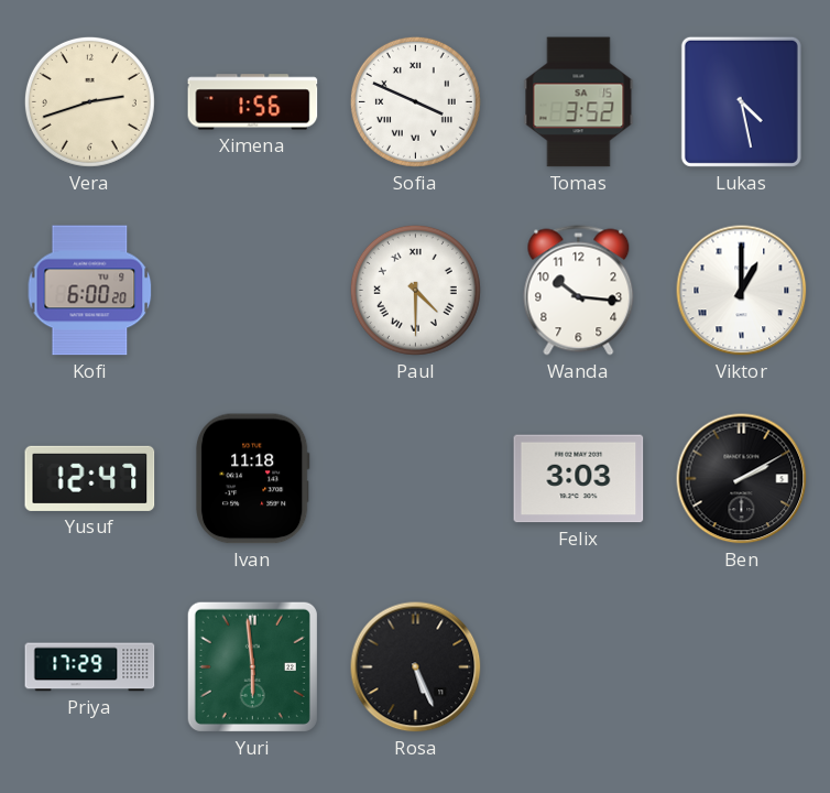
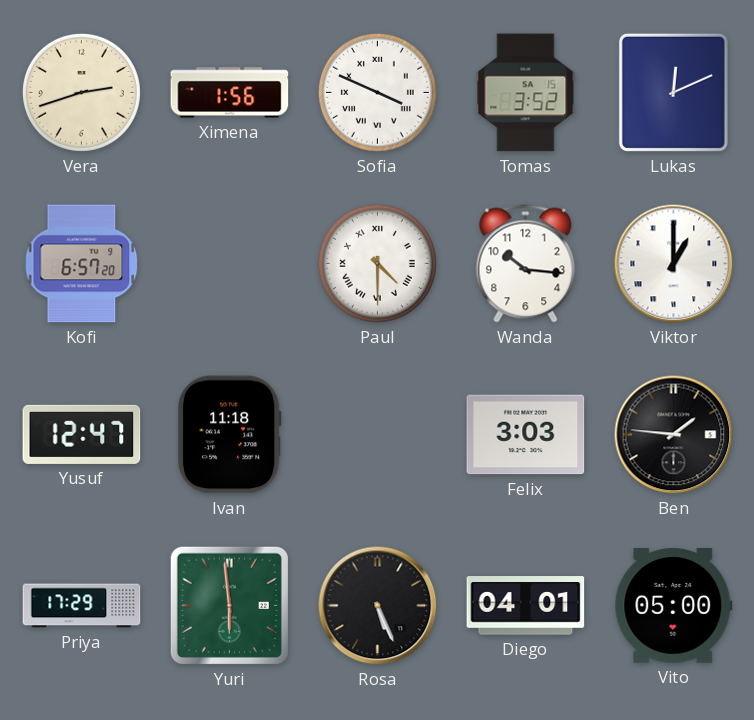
Lukas: 4:28 -> 12:11
Kofi: 6:00 -> 6:57
Ben: 2:10 -> 1:46
Diego: none -> 04:01
Vito: none -> 05:00
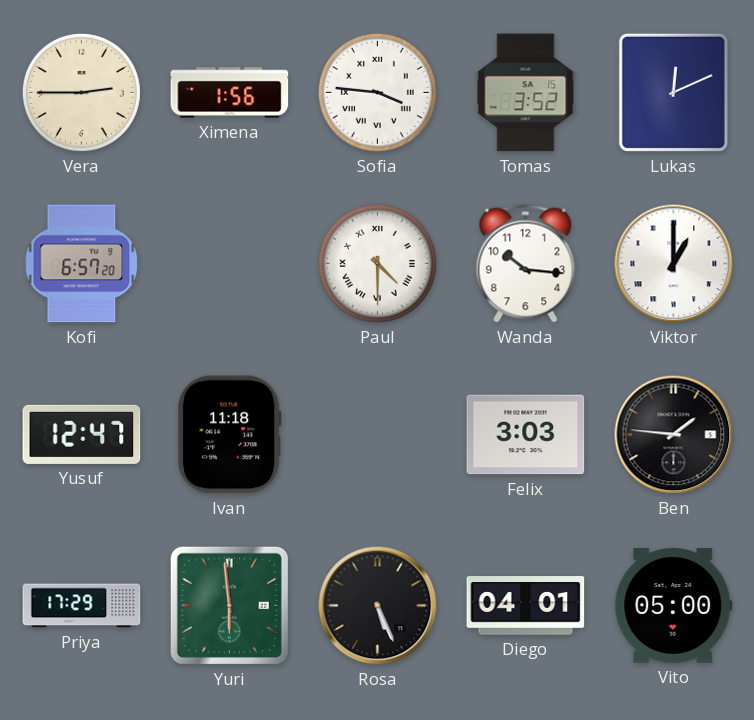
Vera: 2:42 -> 2:45
Sofia: 3:49 -> 3:46
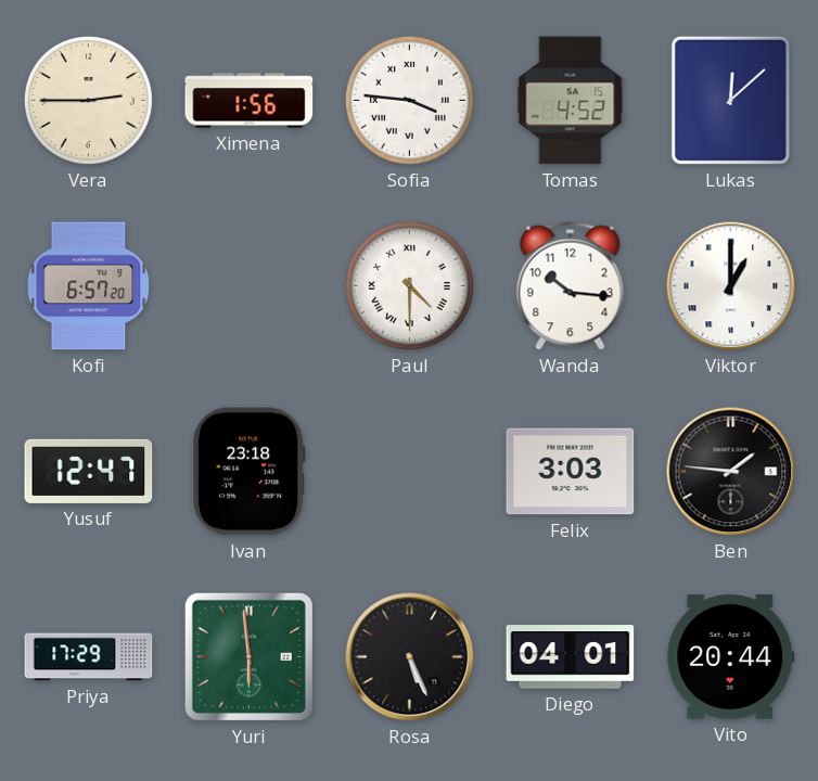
Tomas: 3:52 -> 4:52
Lukas: 12:11 -> 12:08
Ivan: 11:18 -> 23:18
Vito: 05:00 -> 20:44
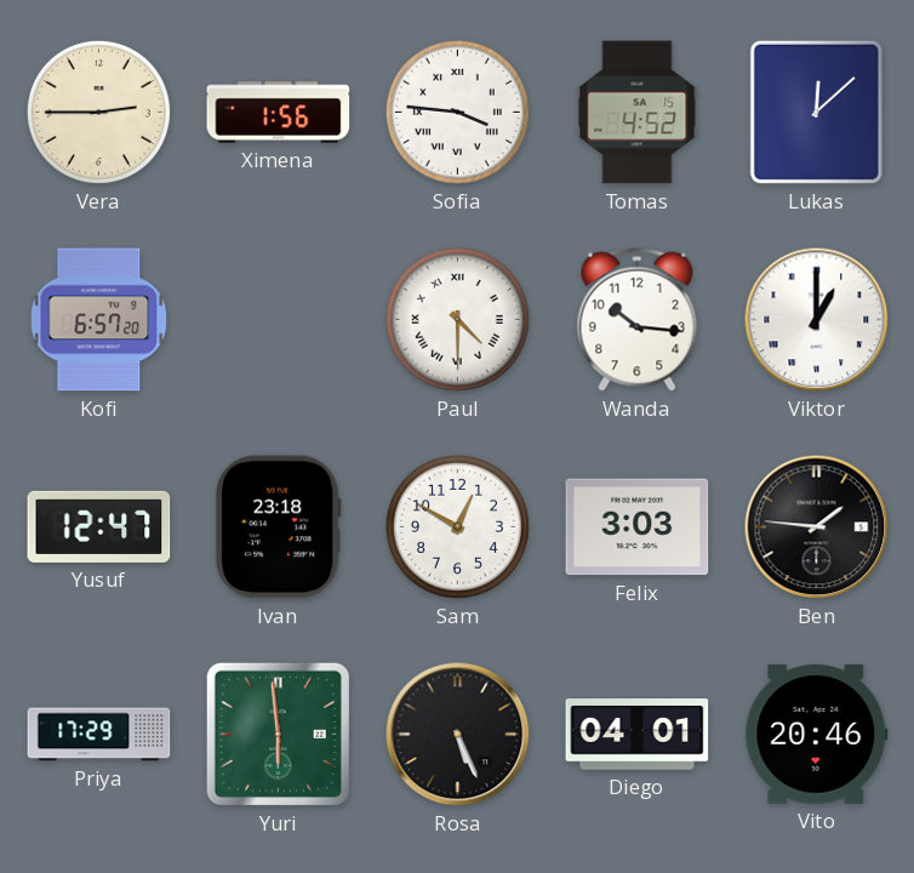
Sam: none -> 12:50
Vito: 20:44 -> 20:46
